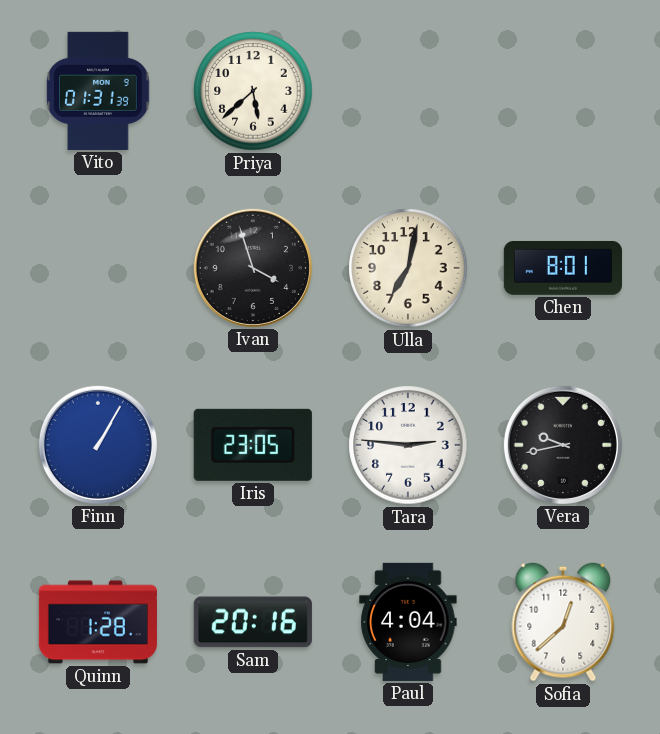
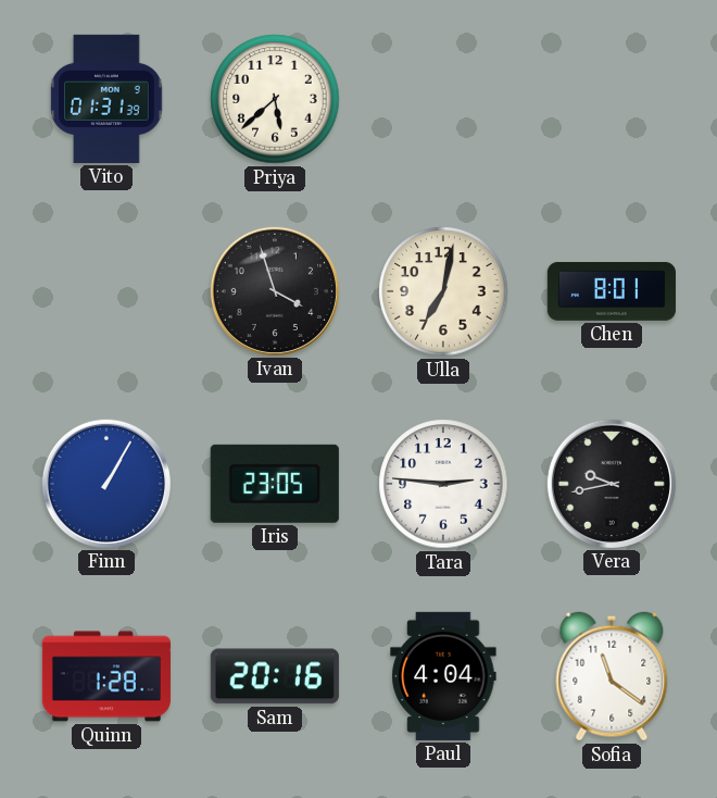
Sofia: 12:38 -> 11:21
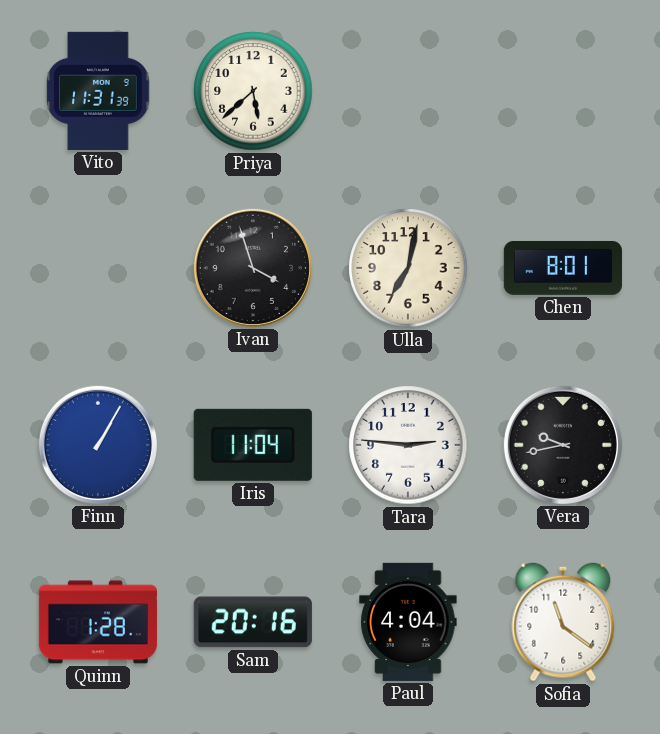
Vito: 01:31 -> 11:31
Iris: 23:05 -> 11:04
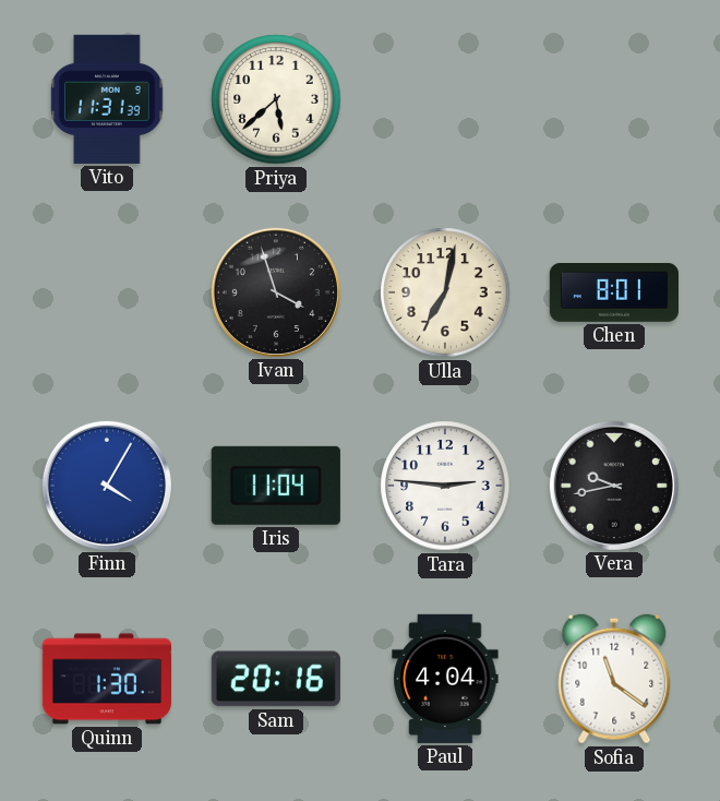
Finn: 1:05 -> 4:05
Quinn: 1:28 -> 1:30
